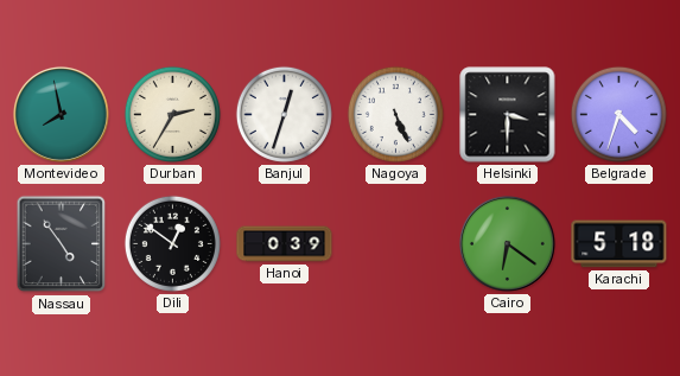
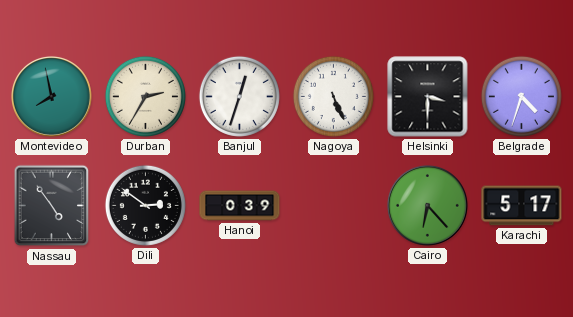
Dili: 12:51 -> 2:51
Cairo: 6:21 -> 6:23
Karachi: 5:18 -> 5:17
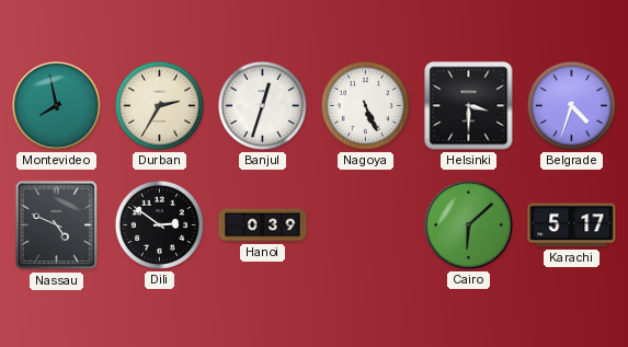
Nassau: 4:54 -> 4:49
Cairo: 6:23 -> 6:08
